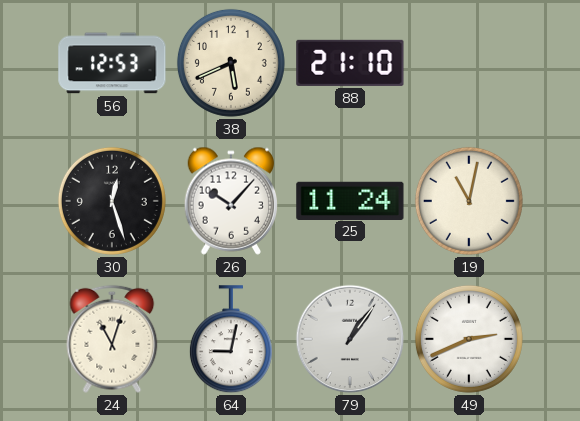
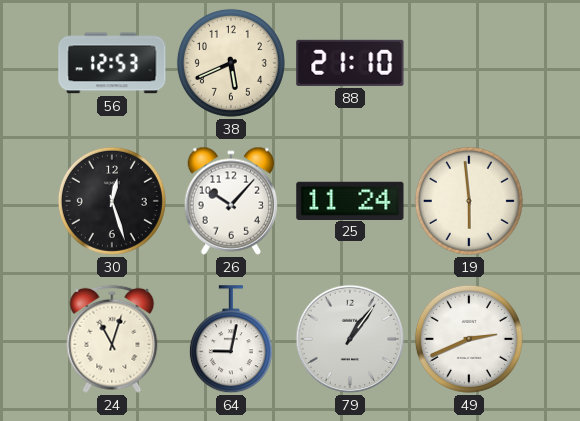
19: 11:02 -> 5:59
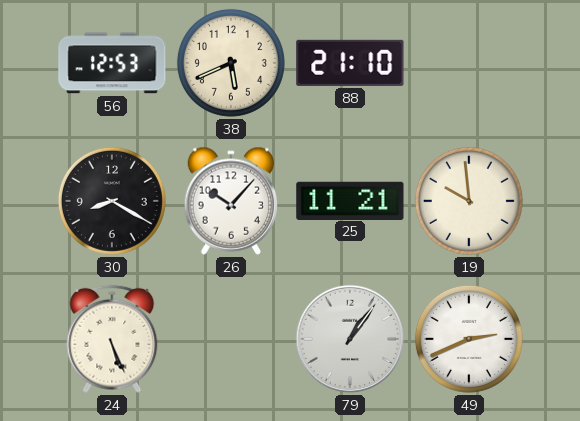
30: 12:27 -> 8:20
25: 11:24 -> 11:21
19: 5:59 -> 9:59
24: 11:03 -> 5:26
64: 9:02 -> none
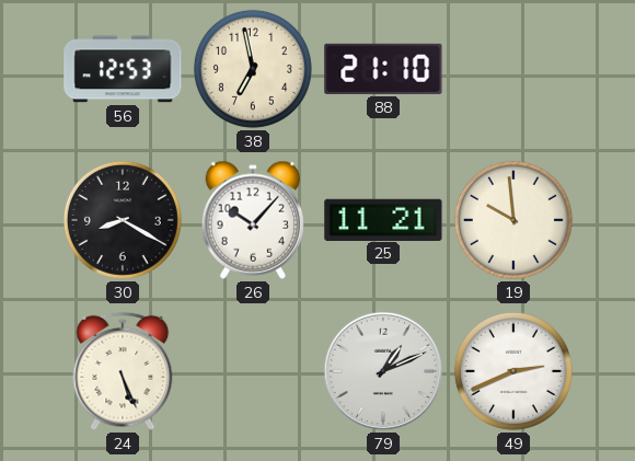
38: 5:41 -> 6:58
79: 1:06 -> 1:11
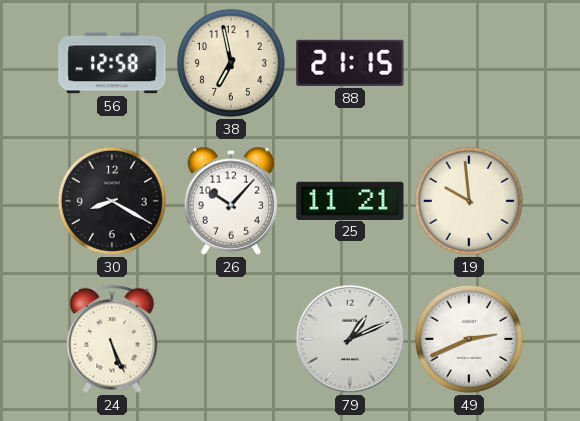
56: 12:53 -> 12:58
88: 21:10 -> 21:15
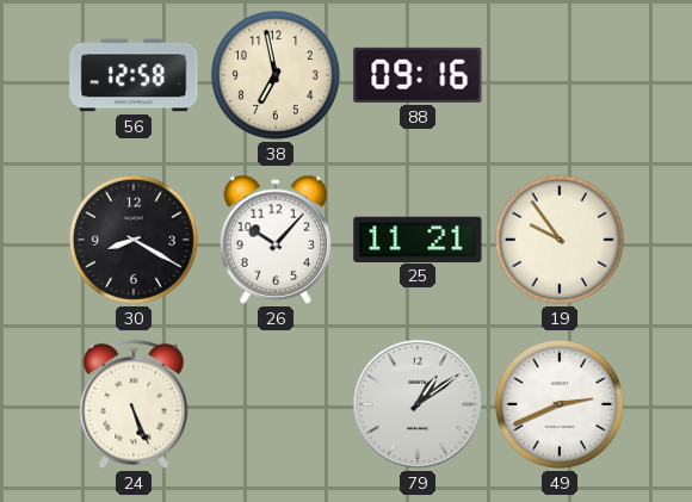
88: 21:15 -> 09:16
19: 9:59 -> 9:54
79: 1:11 -> 1:09
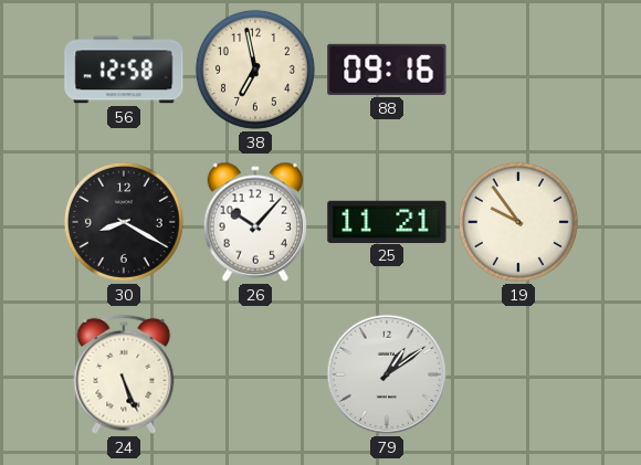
49: 2:41 -> none
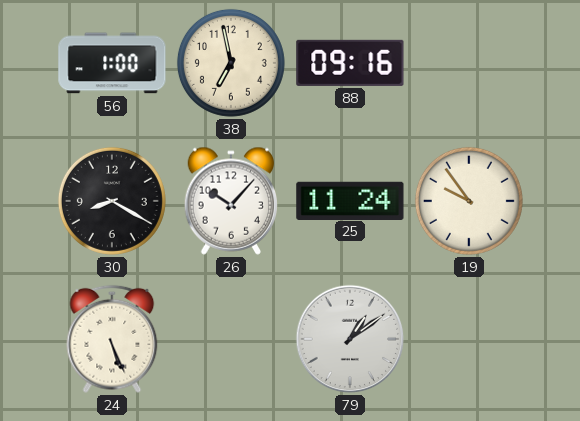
56: 12:58 -> 1:00
25: 11:21 -> 11:24
